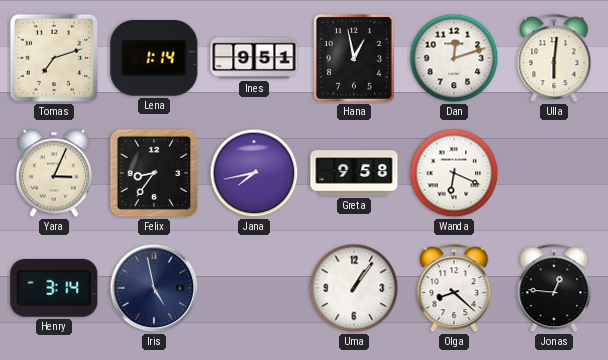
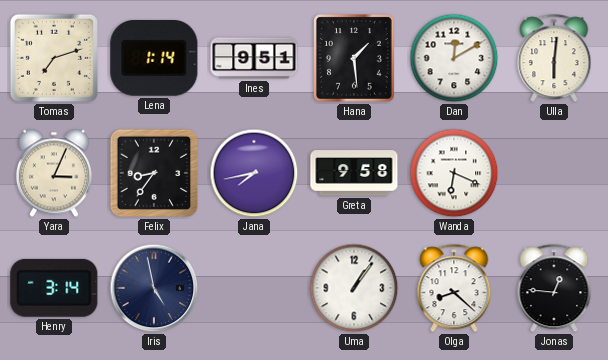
Hana: 12:58 -> 1:29
Dan: 12:12 -> 12:10
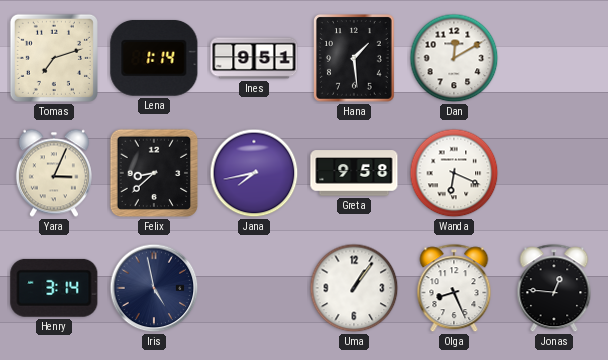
Ulla: 6:01 -> none
Felix: 8:36 -> 8:38
Olga: 8:22 -> 8:26
